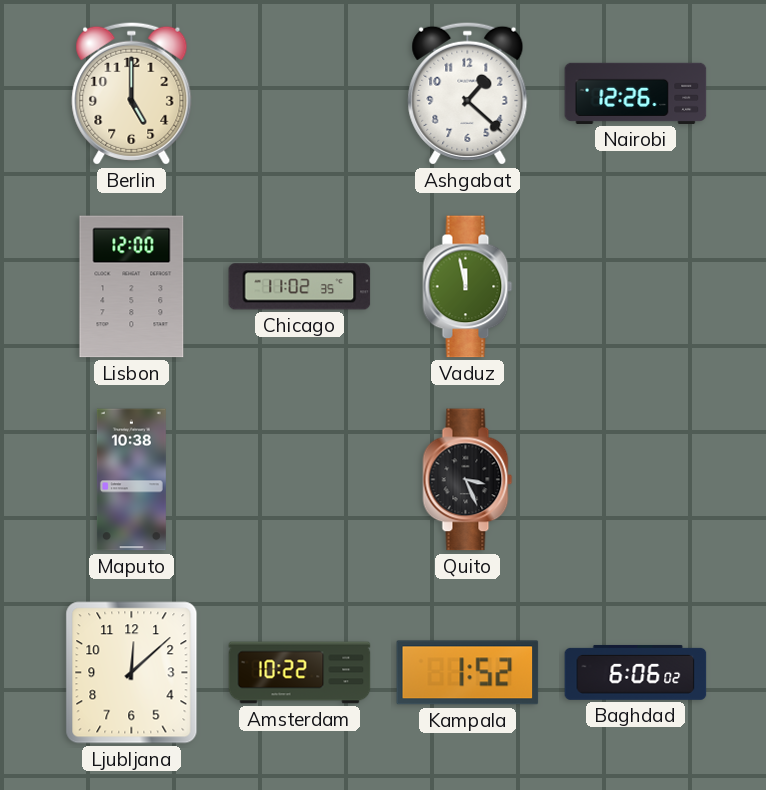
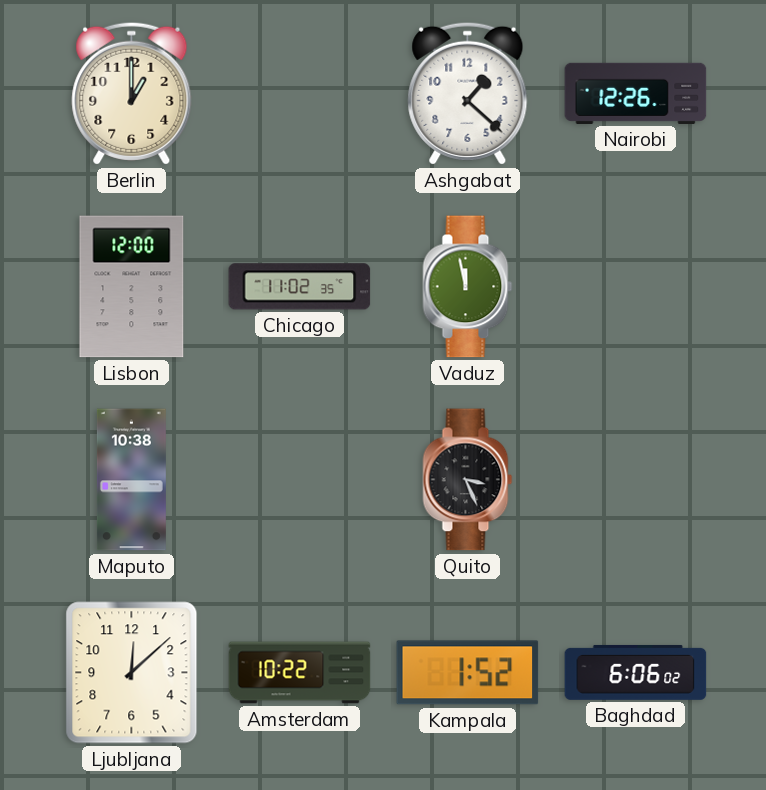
Berlin: 5:00 -> 1:00
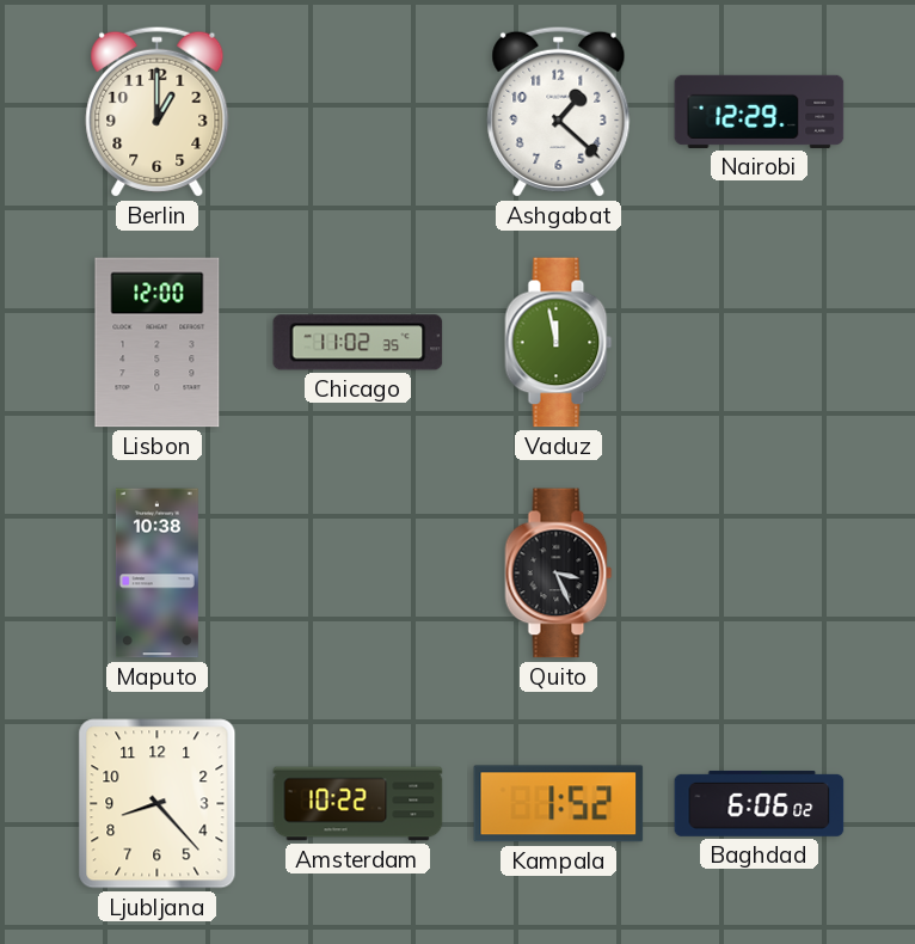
Nairobi: 12:26 -> 12:29
Ljubljana: 12:08 -> 8:23
